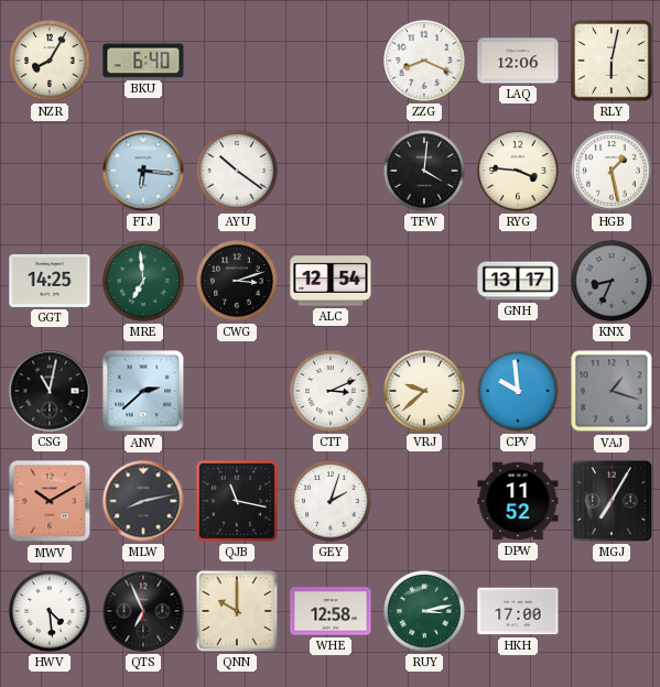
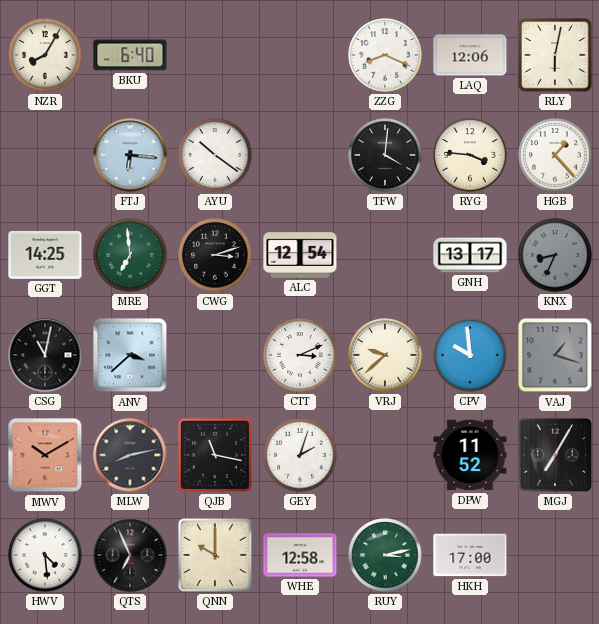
HGB: 1:28 -> 1:23
ANV: 2:38 -> 3:38
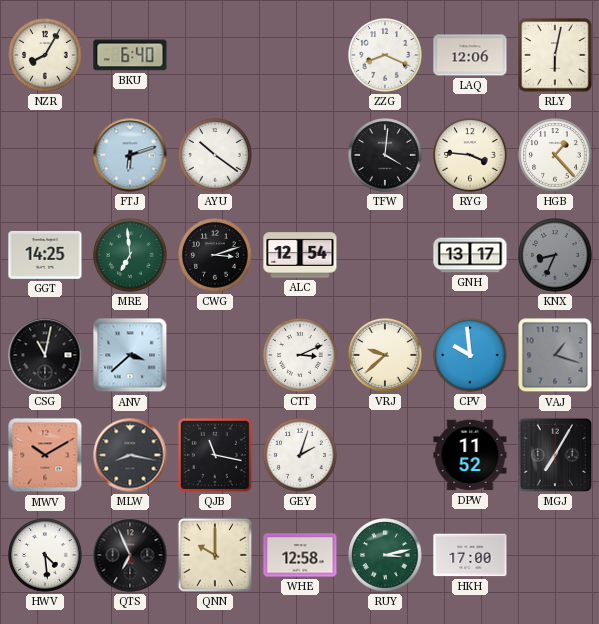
FTJ: 6:16 -> 6:12
MLW: 8:13 -> 8:17
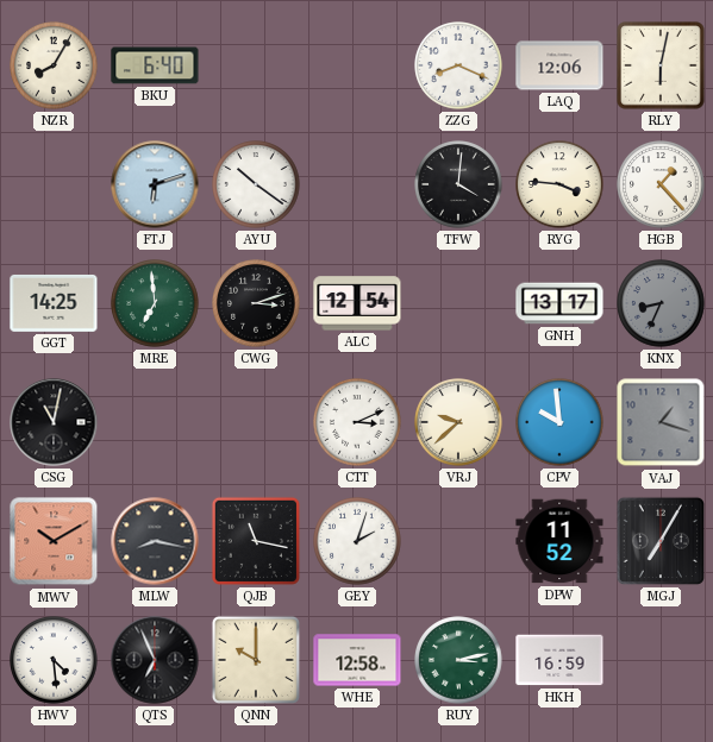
ANV: 3:38 -> none
HKH: 17:00 -> 16:59
